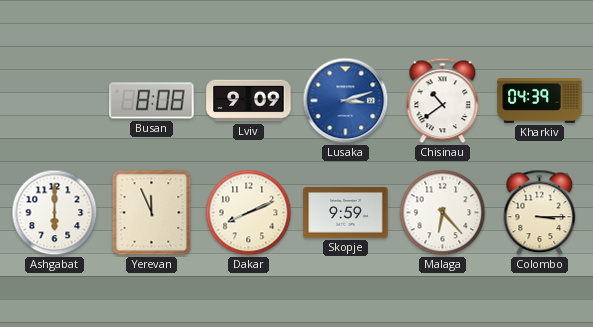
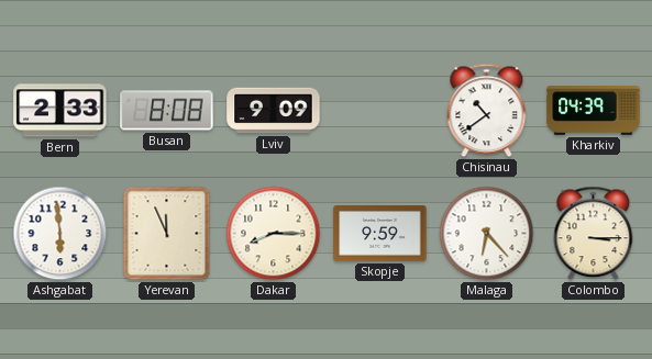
Bern: none -> 2:33
Lusaka: 3:12 -> none
Ashgabat: 6:00 -> 5:59
Dakar: 8:11 -> 8:15
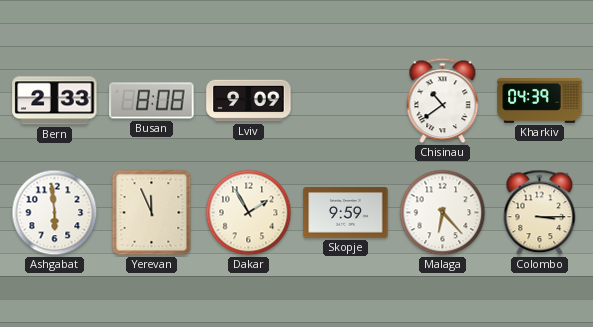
Dakar: 8:15 -> 1:55
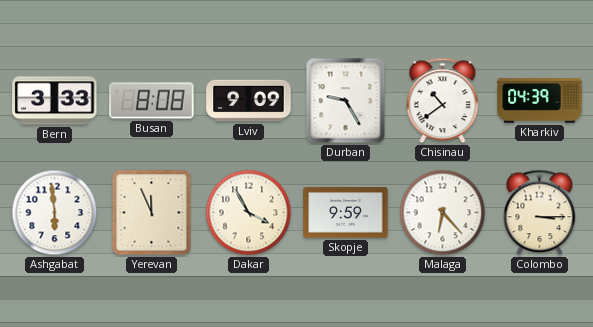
Bern: 2:33 -> 3:33
Durban: none -> 9:25
Dakar: 1:55 -> 3:55
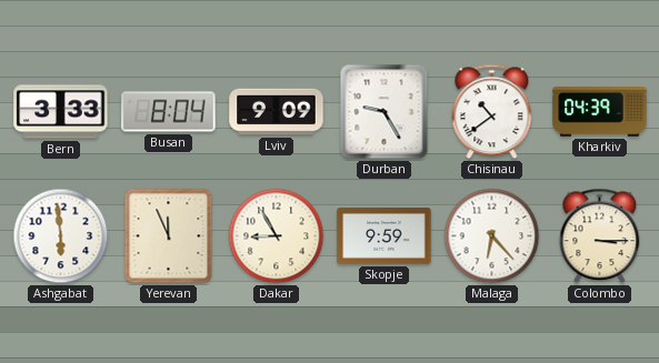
Busan: 8:08 -> 8:04
Dakar: 3:55 -> 8:55
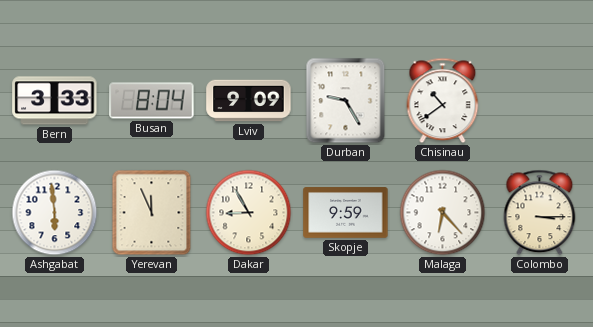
Kharkiv: 04:39 -> none
